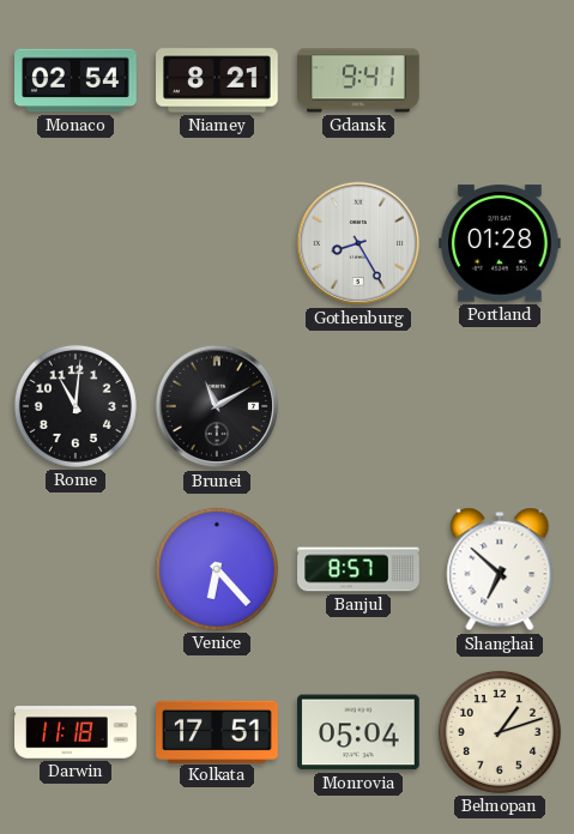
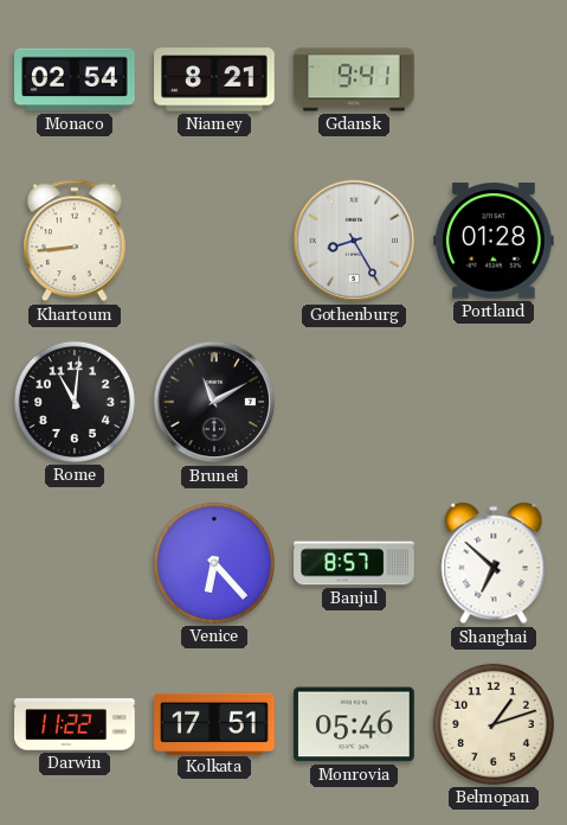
Khartoum: none -> 8:44
Darwin: 11:18 -> 11:22
Monrovia: 05:04 -> 05:46
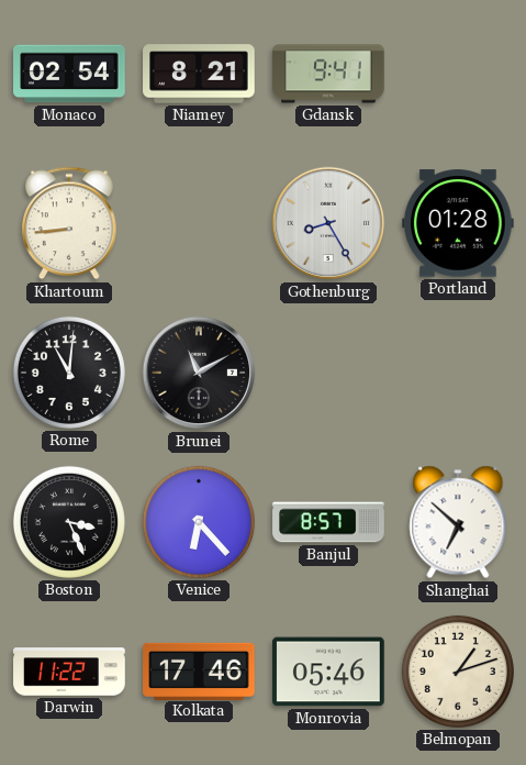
Boston: none -> 3:26
Kolkata: 17:51 -> 17:46
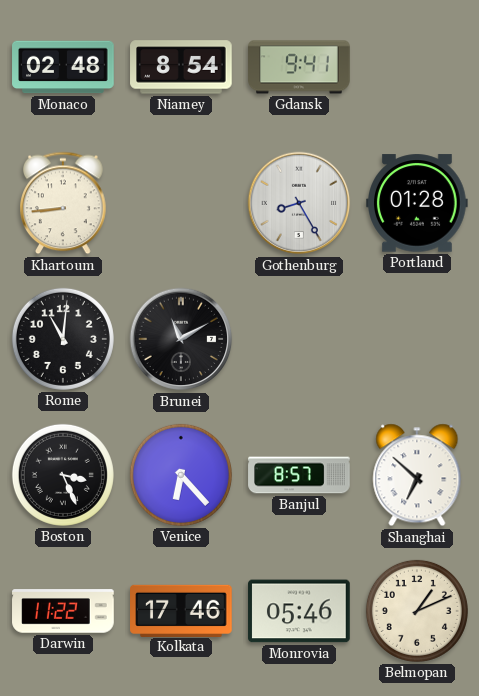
Monaco: 02:54 -> 02:48
Niamey: 8:21 -> 8:54
Belmopan: 1:12 -> 1:11
